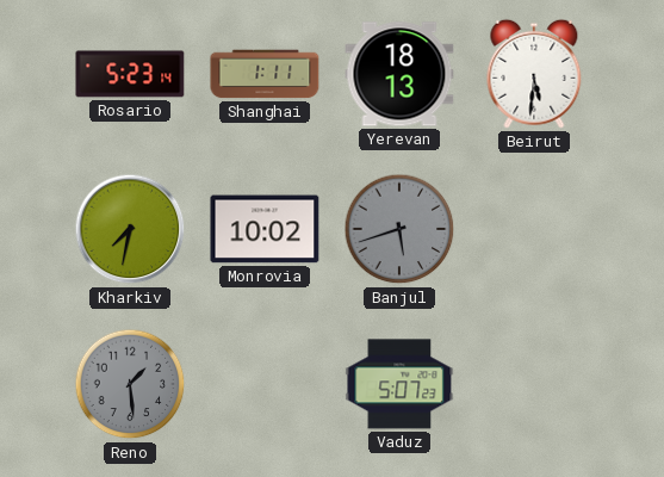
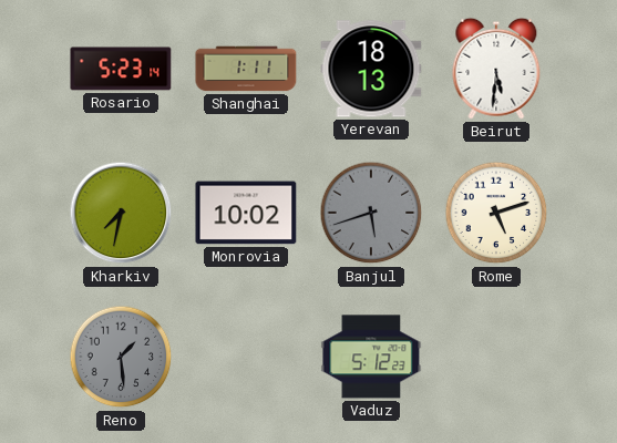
Rome: none -> 5:12
Vaduz: 5:07 -> 5:12
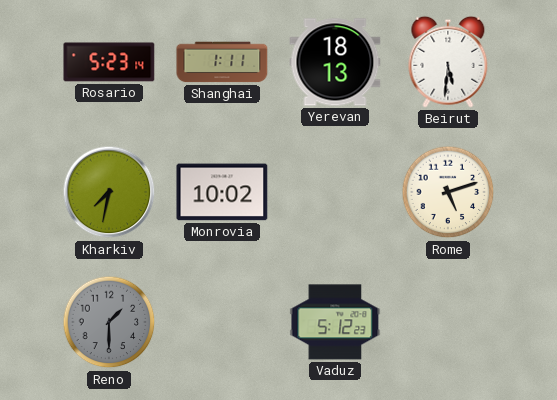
Banjul: 5:42 -> none
Reno: 1:29 -> 1:30
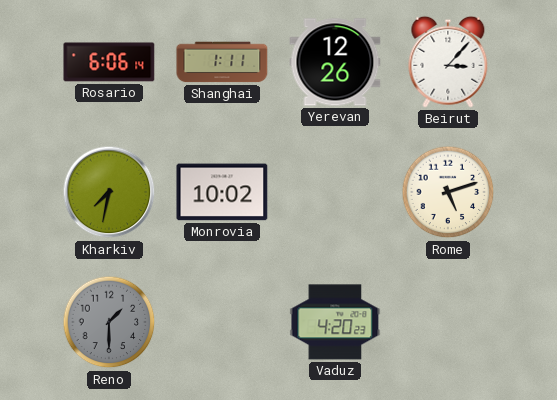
Rosario: 5:23 -> 6:06
Yerevan: 18:13 -> 12:26
Beirut: 5:31 -> 3:07
Vaduz: 5:12 -> 4:20
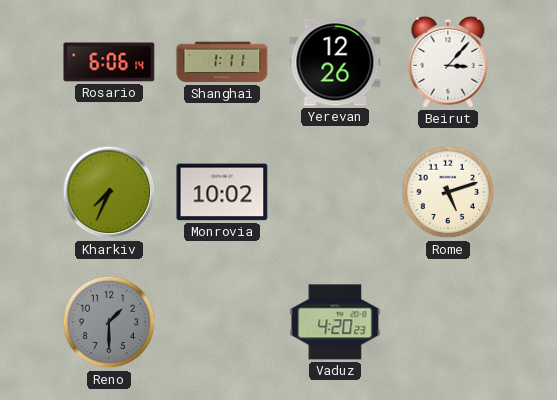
Kharkiv: 7:32 -> 7:34
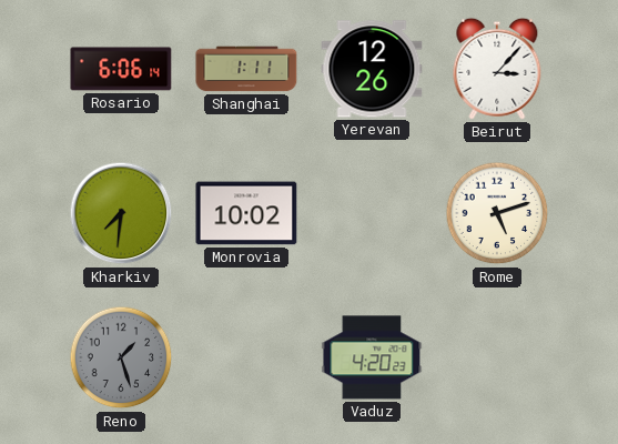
Kharkiv: 7:34 -> 7:31
Reno: 1:30 -> 1:27
